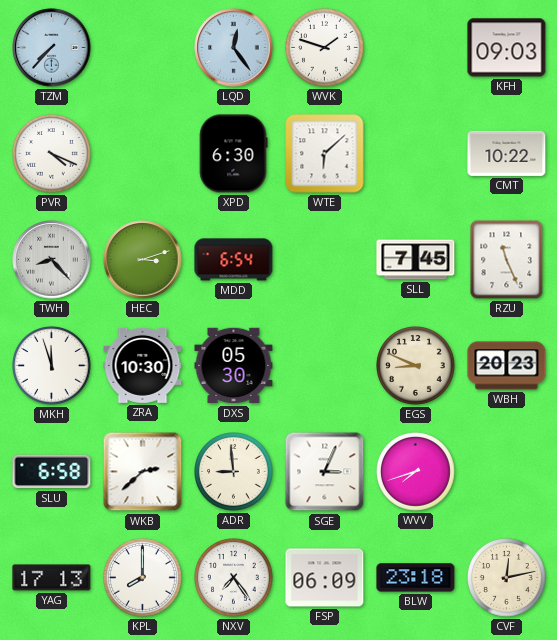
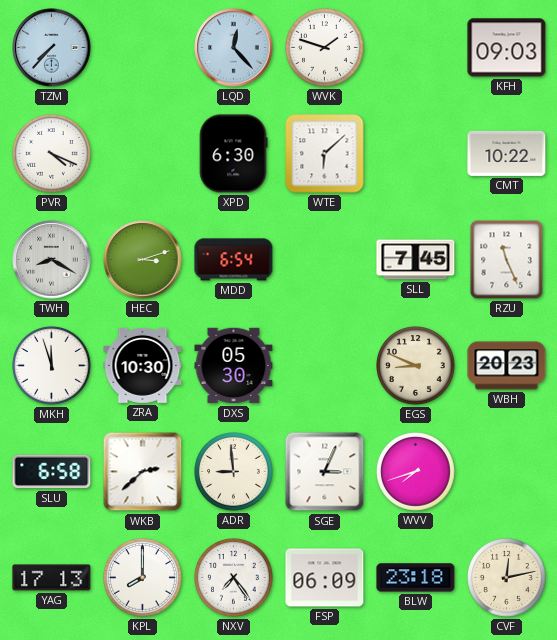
LQD: 12:24 -> 12:23
TWH: 8:23 -> 8:20
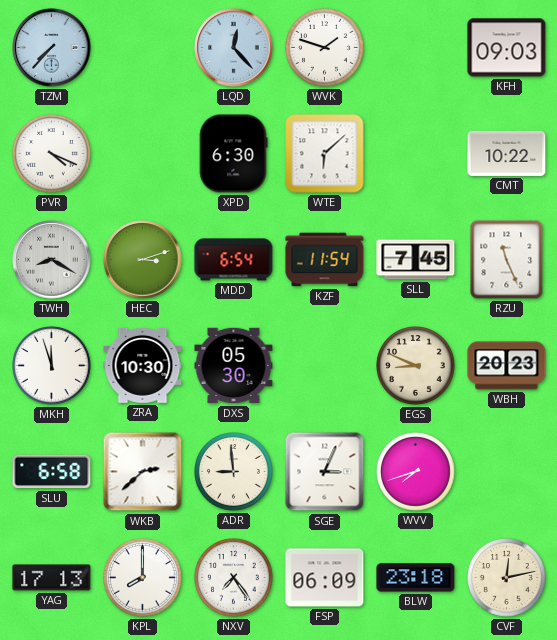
KZF: none -> 11:54
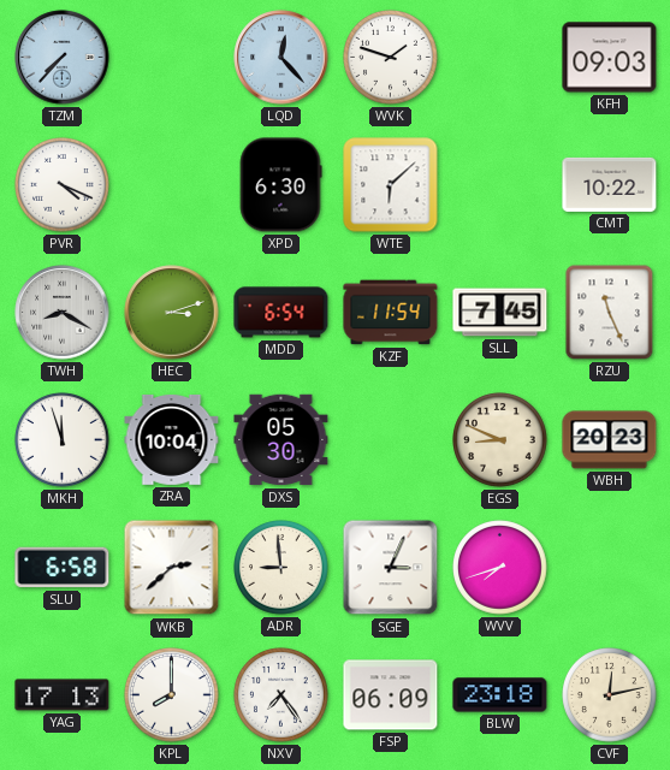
ZRA: 10:30 -> 10:04
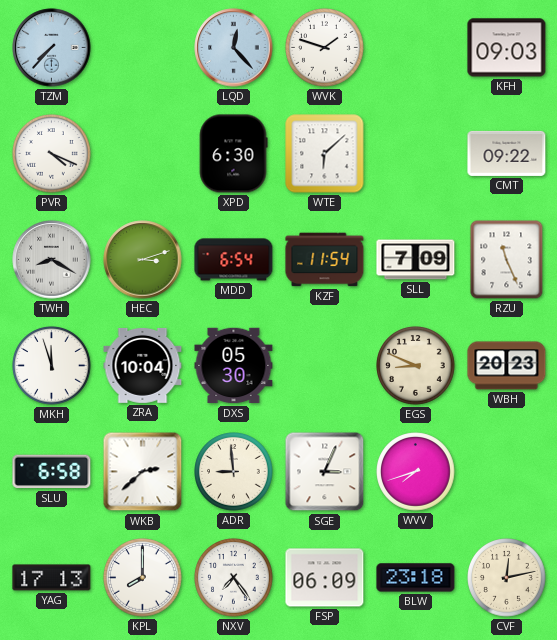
CMT: 10:22 -> 09:22
SLL: 7:45 -> 7:09
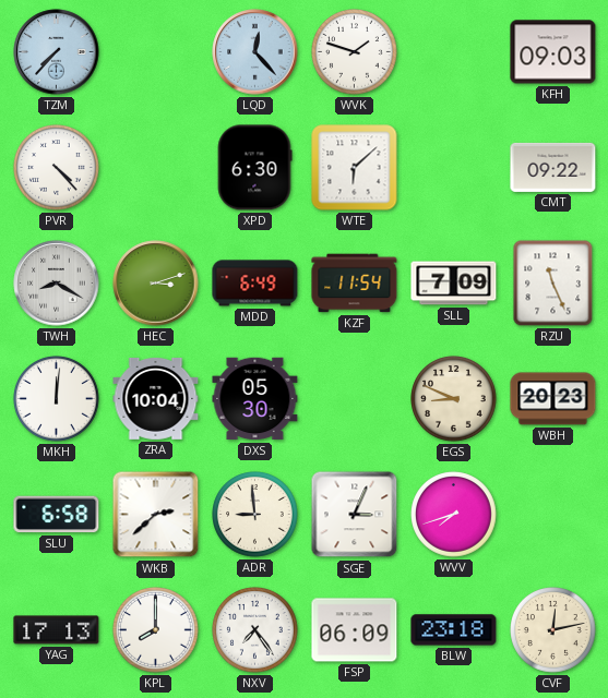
PVR: 4:19 -> 4:23
MDD: 6:54 -> 6:49
MKH: 11:57 -> 12:01
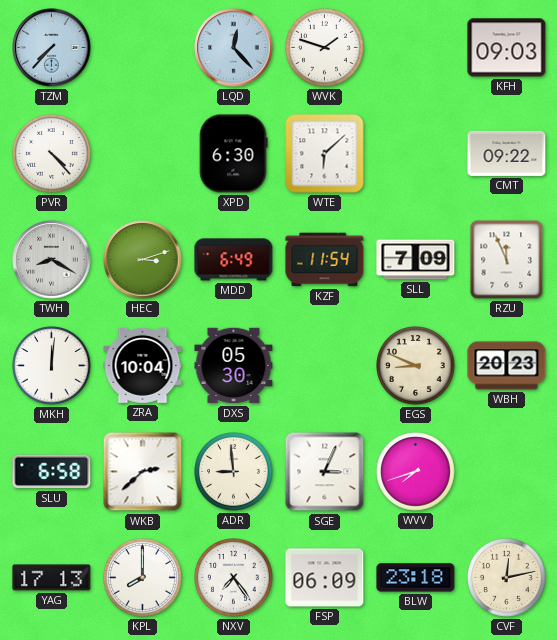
RZU: 11:26 -> 11:56
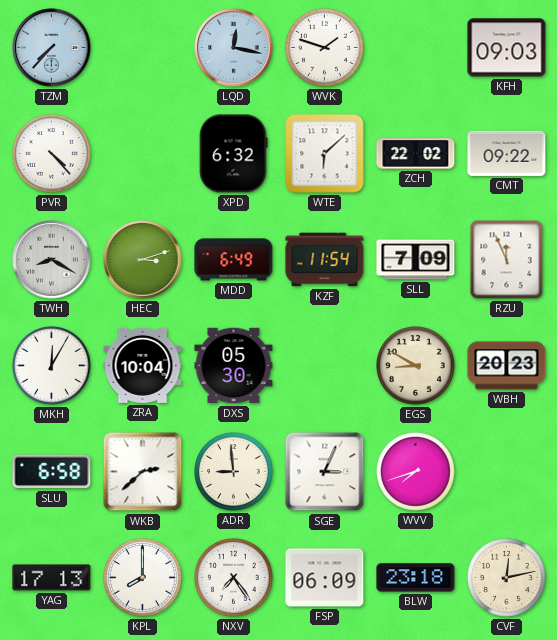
LQD: 12:23 -> 12:17
XPD: 6:30 -> 6:32
ZCH: none -> 22:02
MKH: 12:01 -> 12:05
EGS: 8:49 -> 8:50
